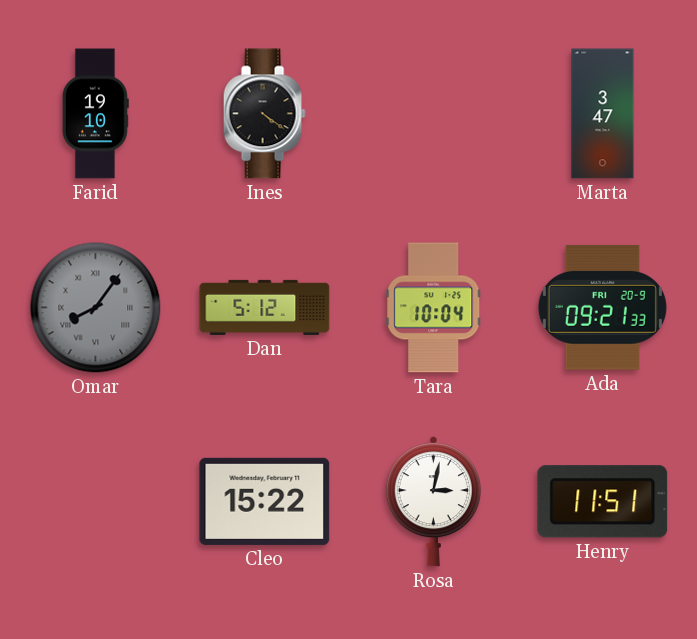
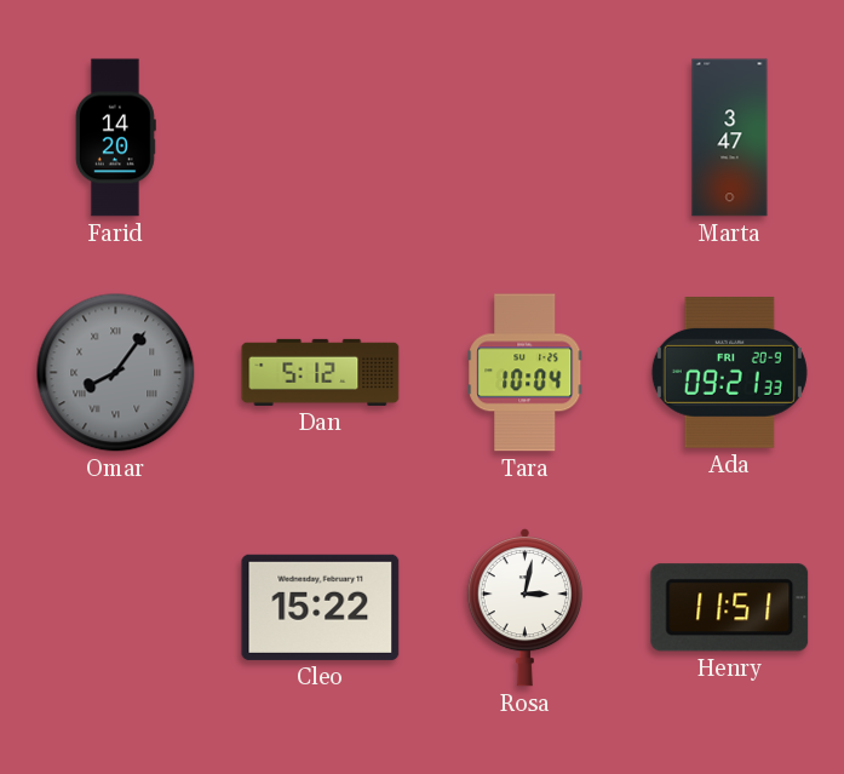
Farid: 19:10 -> 14:20
Ines: 4:21 -> none
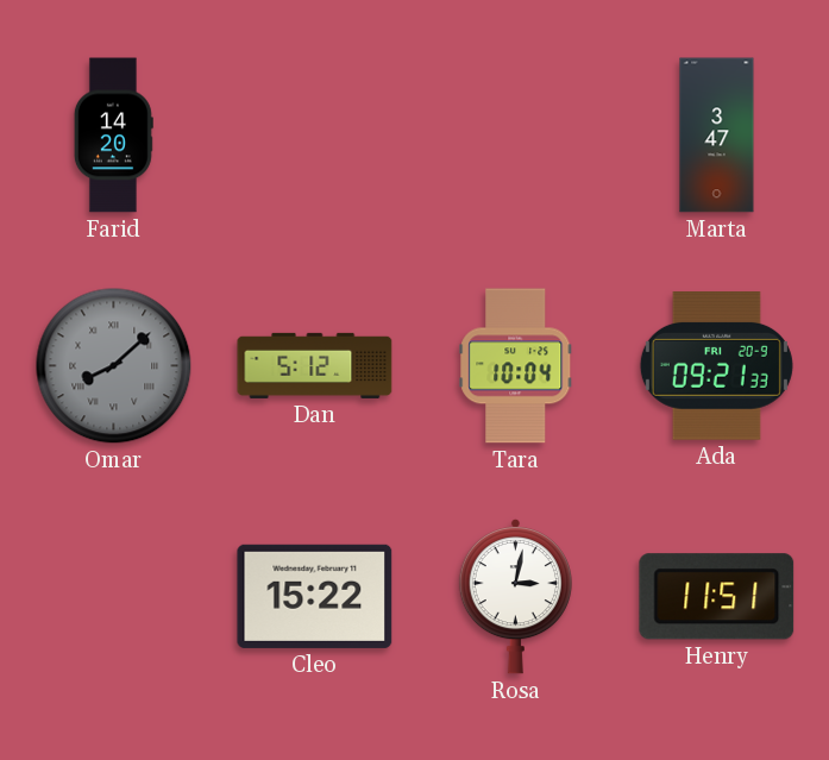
Omar: 8:06 -> 8:08
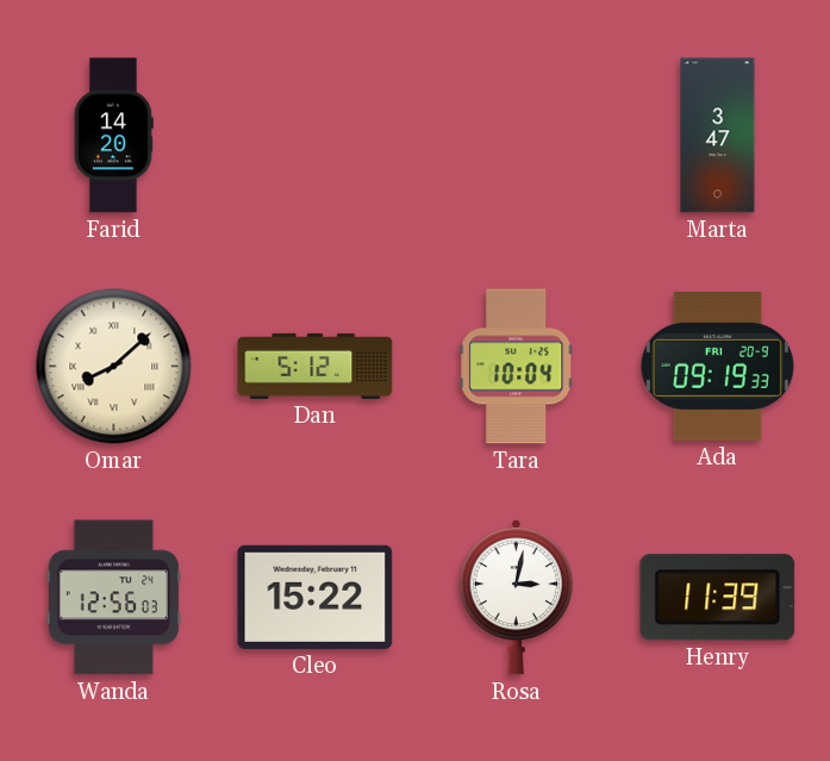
Omar dial: grey -> cream
Ada: 09:21 -> 09:19
Wanda: none -> 12:56
Henry: 11:51 -> 11:39
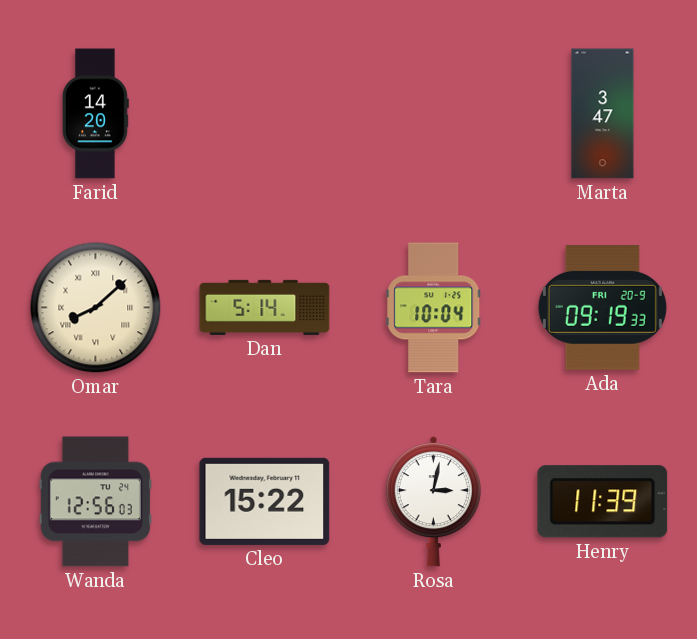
Dan: 5:12 -> 5:14
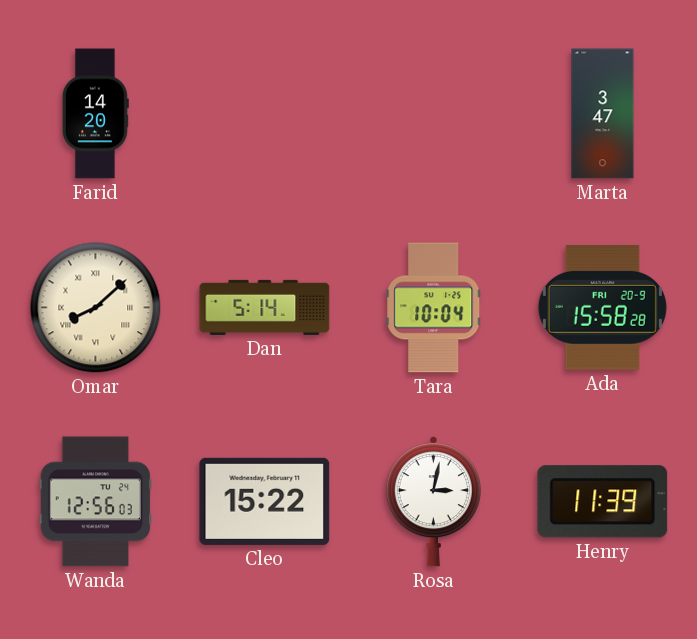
Ada: 09:19 -> 15:58
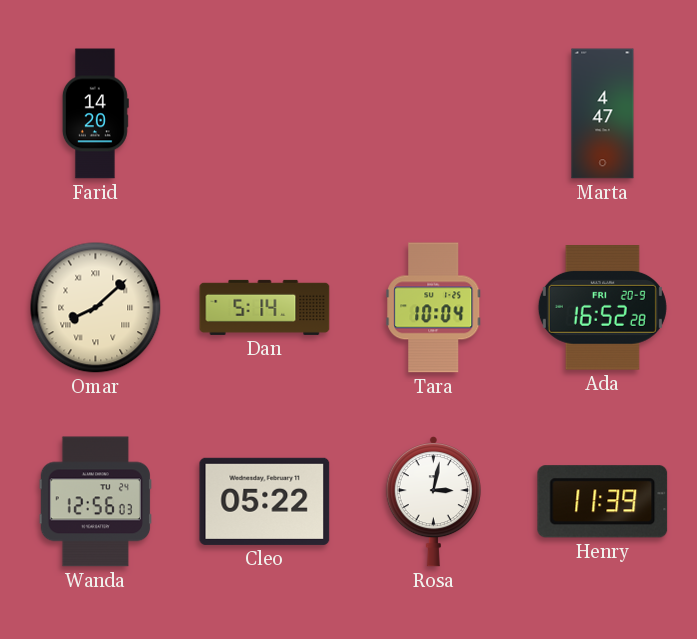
Marta: 3:47 -> 4:47
Ada: 15:58 -> 16:52
Cleo: 15:22 -> 05:22
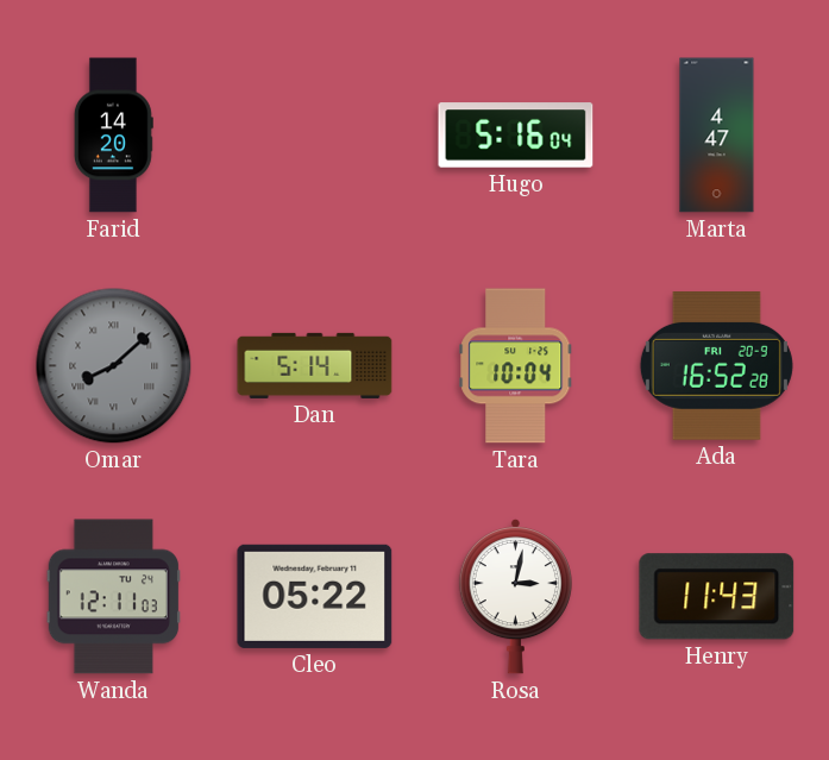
Hugo: none -> 5:16
Omar dial: cream -> grey
Wanda: 12:56 -> 12:11
Henry: 11:39 -> 11:43
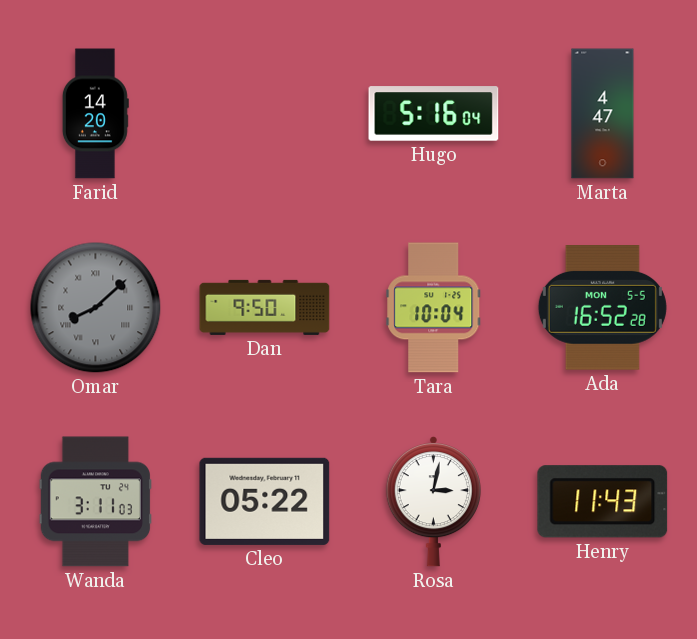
Dan: 5:14 -> 9:50
Ada date: FRI 20-9 -> MON 5-5
Wanda: 12:11 -> 3:11
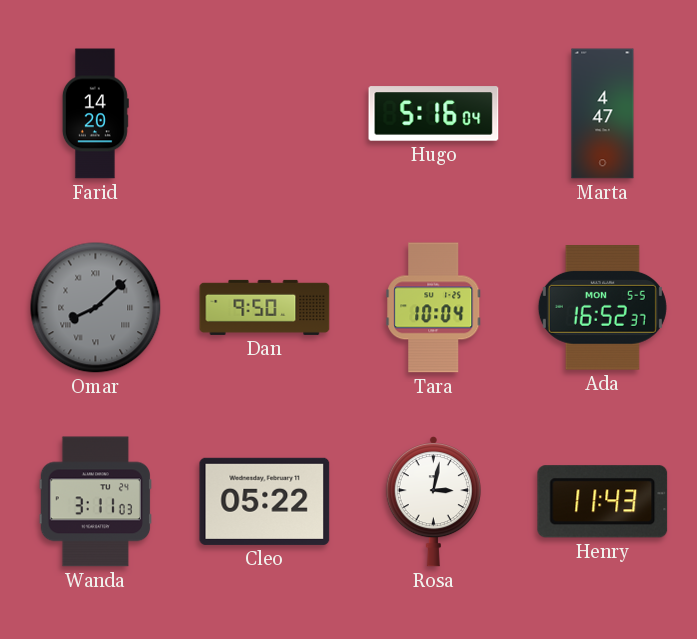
Ada: 16:52:28 -> 16:52:37
